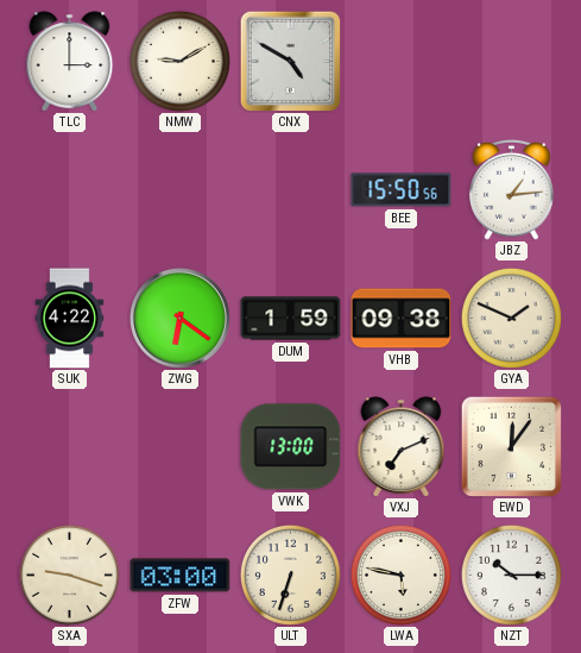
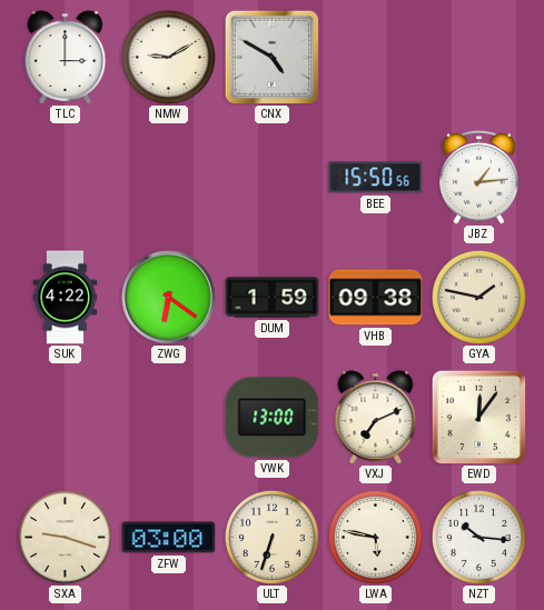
GYA: 1:49 -> 1:47
NZT: 10:15 -> 10:16
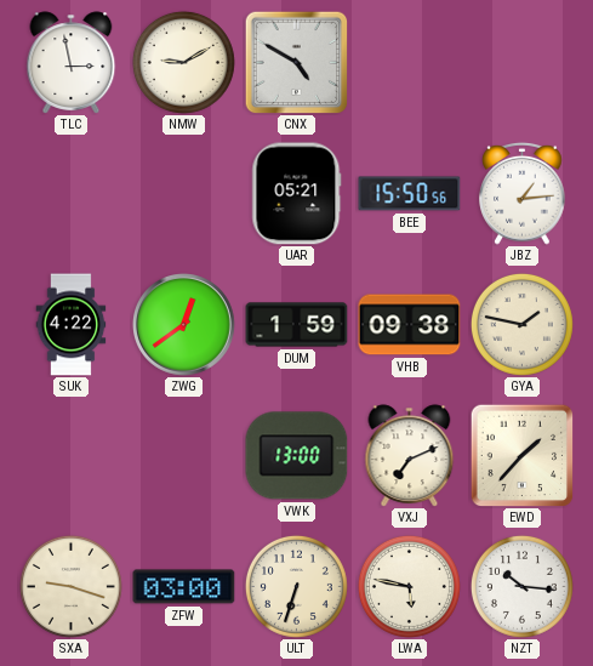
TLC: 3:00 -> 2:58
UAR: none -> 05:21
ZWG: 6:21 -> 12:39
EWD: 12:06 -> 1:37
